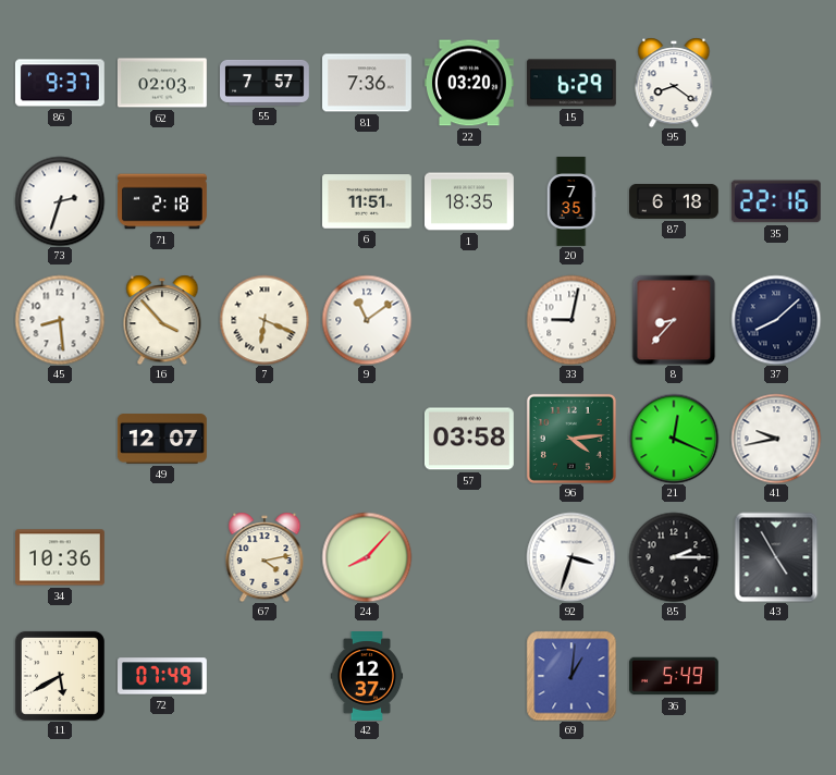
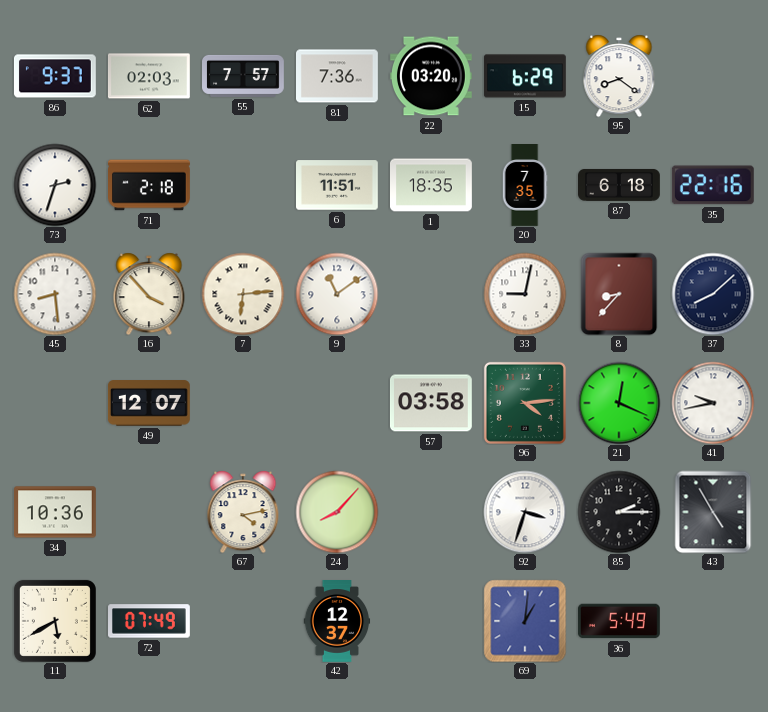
7: 6:19 -> 6:14
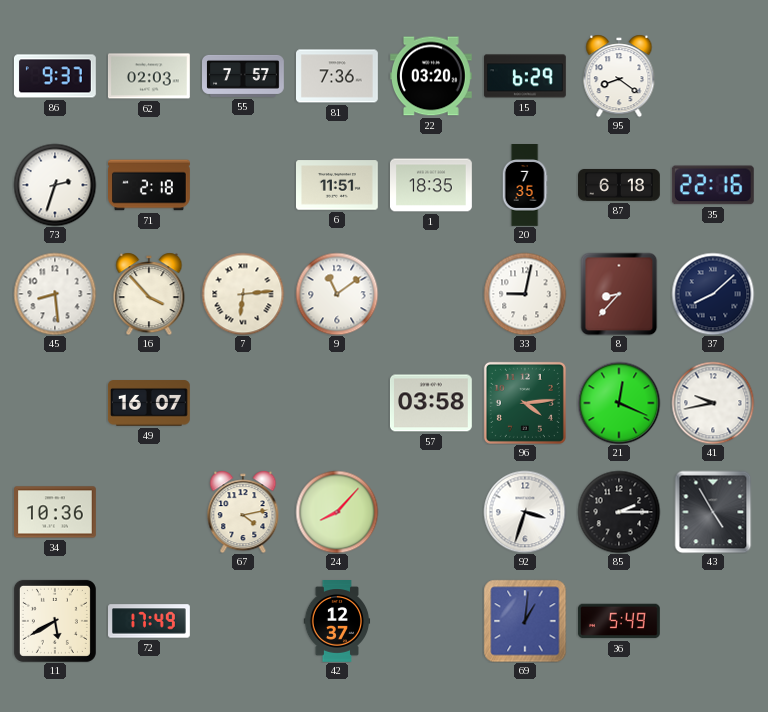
49: 12:07 -> 16:07
72: 07:49 -> 17:49
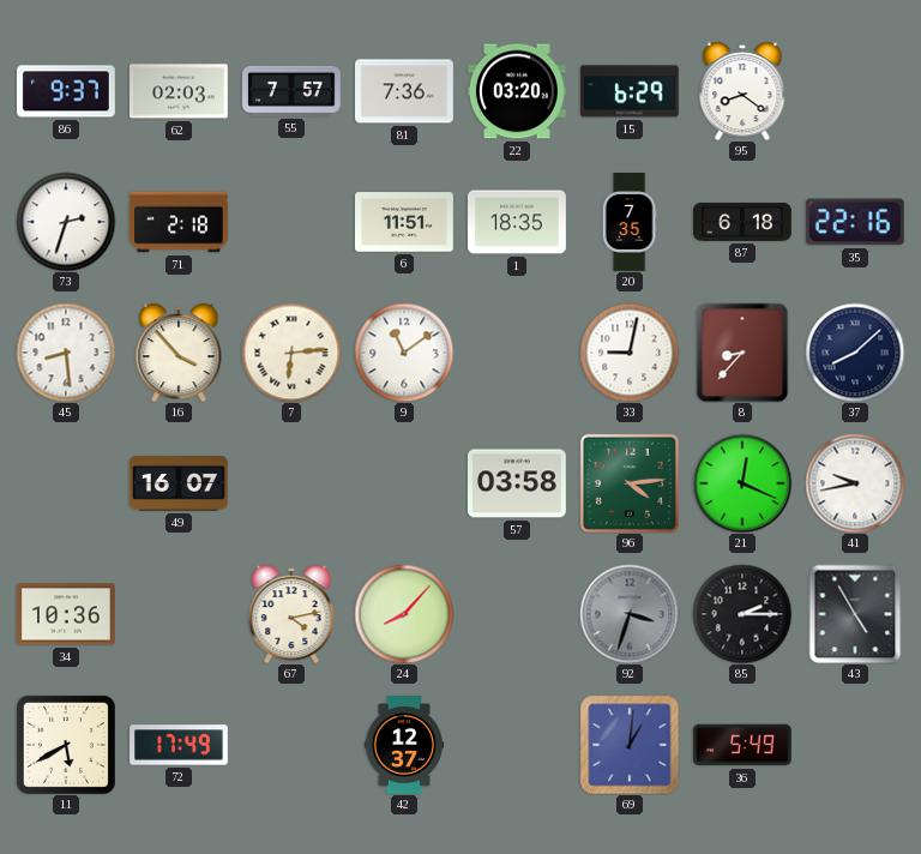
92 dial: white -> grey
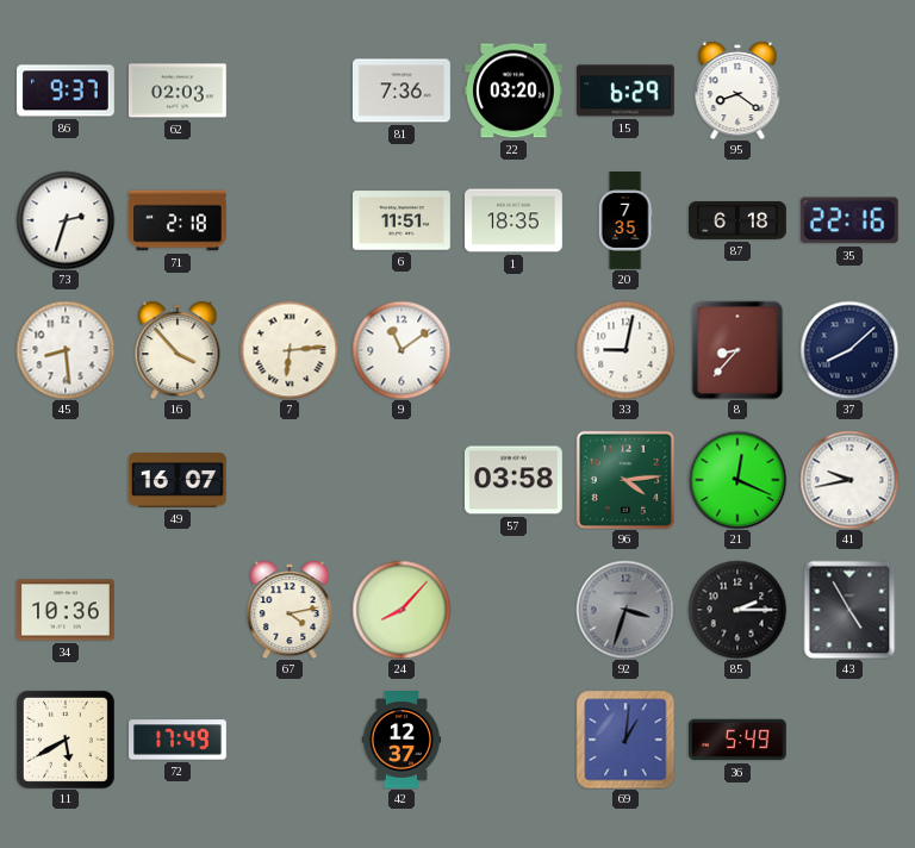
55: 7:57 -> none
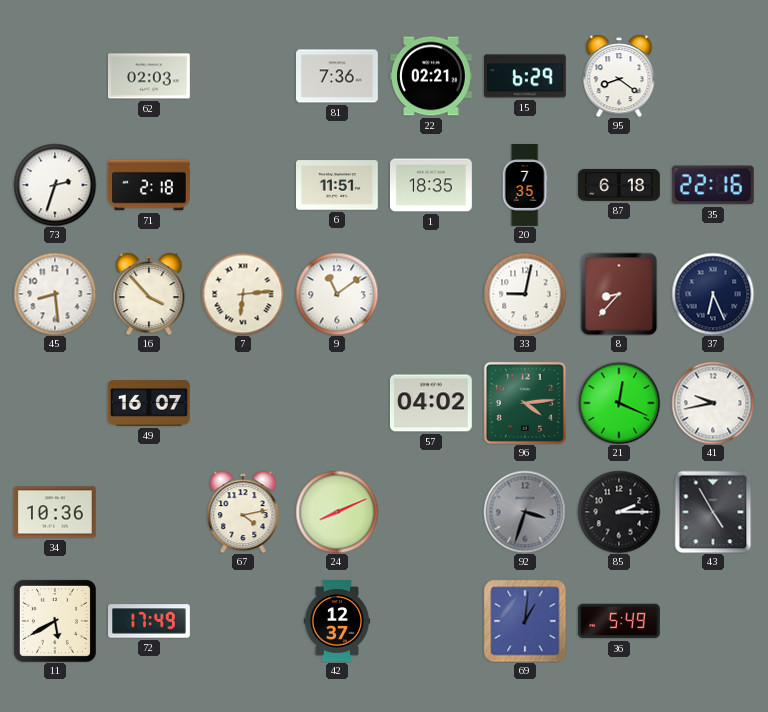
86: 9:37 -> none
22: 03:20 -> 02:21
37: 8:08 -> 6:26
57: 03:58 -> 04:02
24: 8:07 -> 8:11
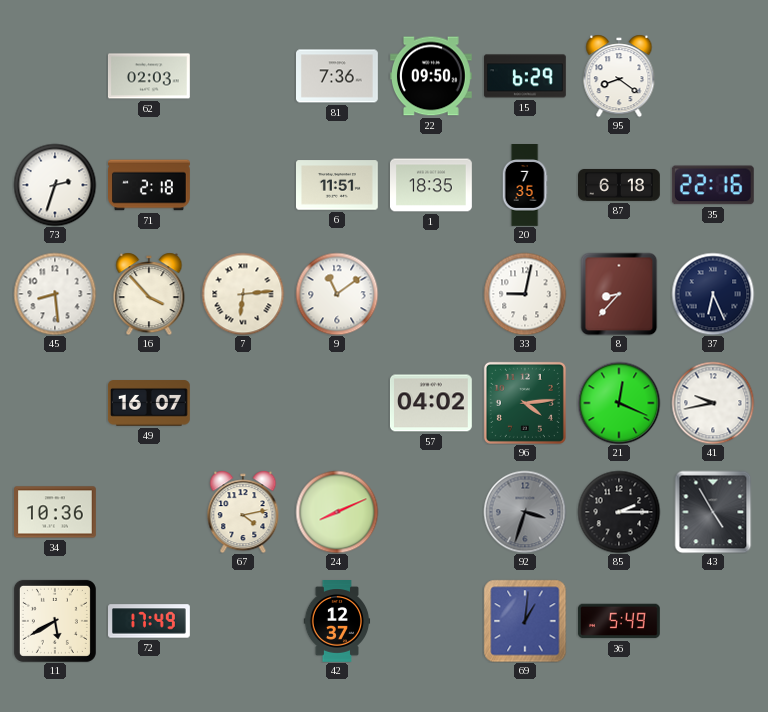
22: 02:21 -> 09:50
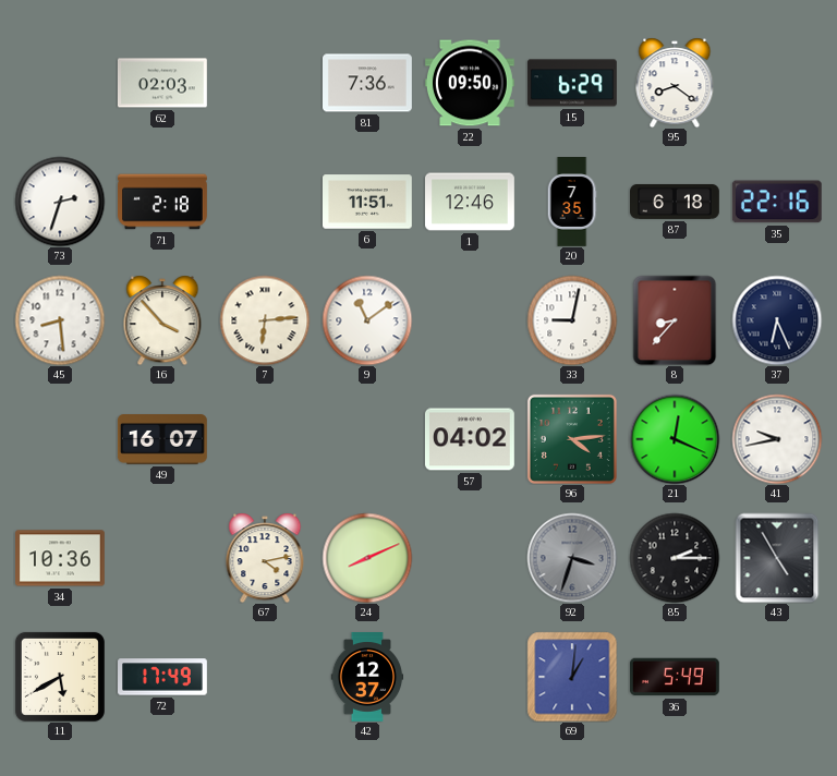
1: 18:35 -> 12:46
